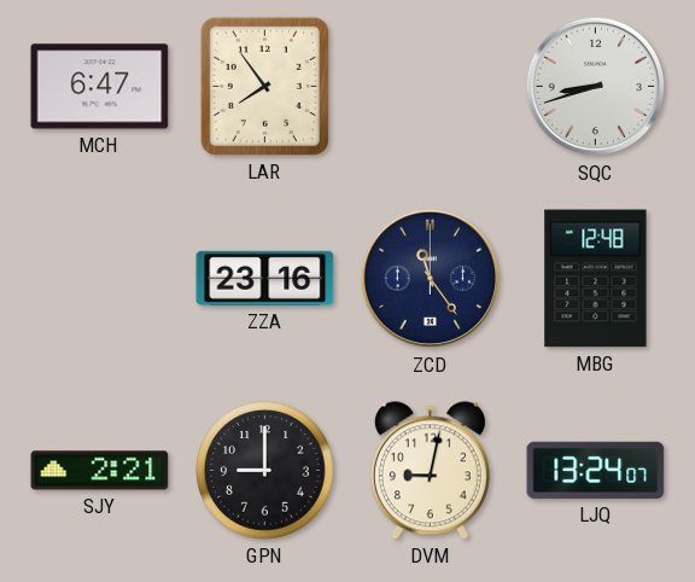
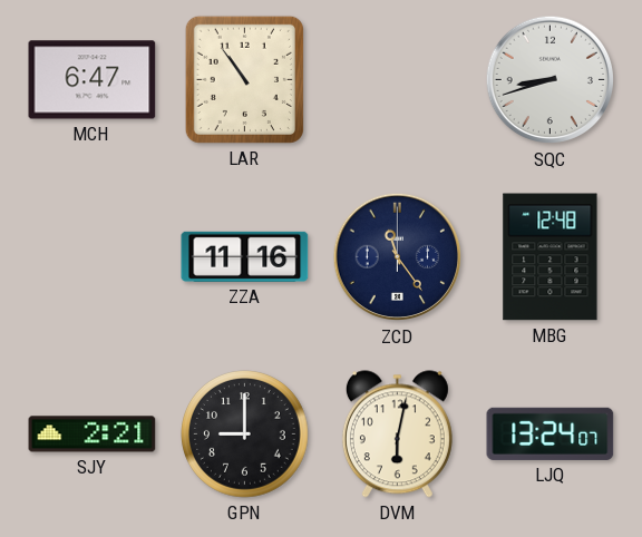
LAR: 7:54 -> 10:54
ZZA: 23:16 -> 11:16
DVM: 9:02 -> 6:02
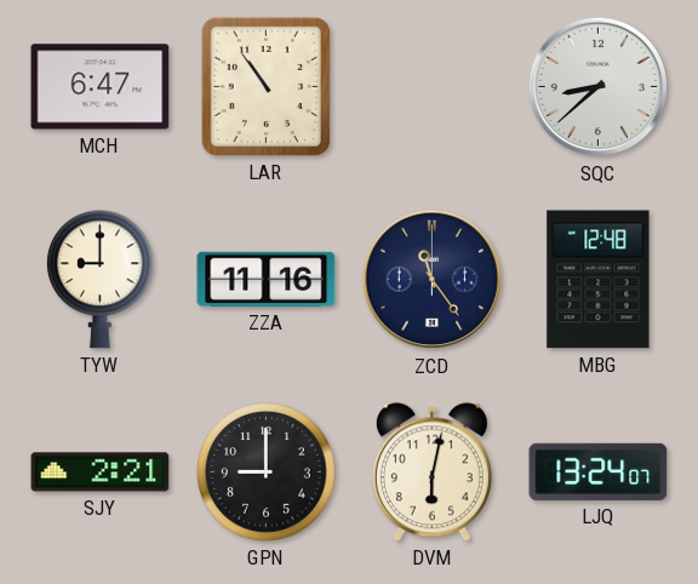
SQC: 8:42 -> 8:38
TYW: none -> 9:00
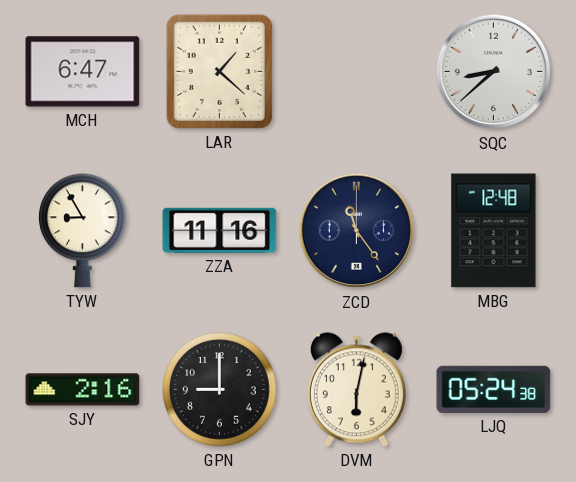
LAR: 10:54 -> 1:22
TYW: 9:00 -> 8:55
SJY: 2:21 -> 2:16
LJQ: 13:24 -> 05:24
